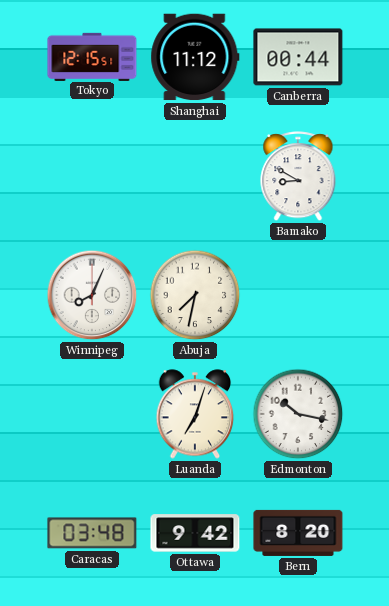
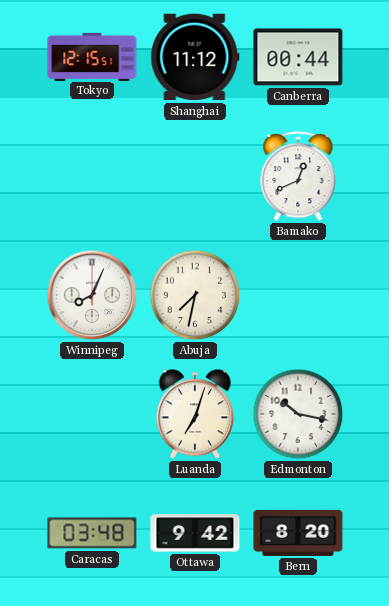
Bamako: 8:50 -> 12:41
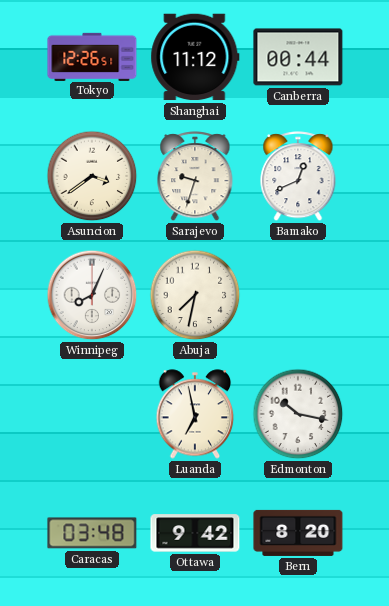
Tokyo: 12:15 -> 12:26
Asuncion: none -> 3:39
Sarajevo: none -> 9:33
Luanda: 7:03 -> 6:58
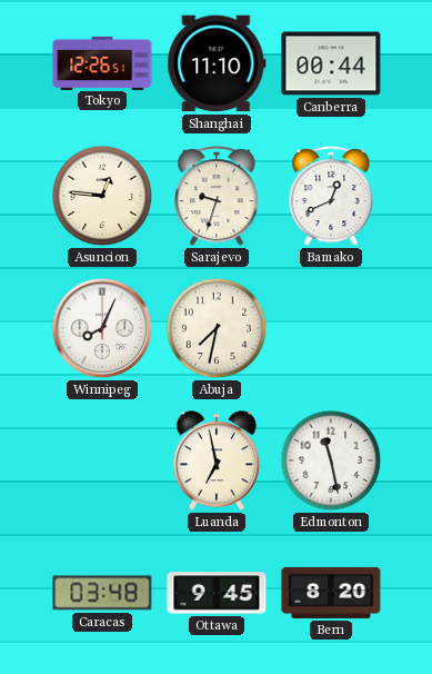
Shanghai: 11:12 -> 11:10
Asuncion: 3:39 -> 12:46
Edmonton: 10:17 -> 11:28
Ottawa: 9:42 -> 9:45
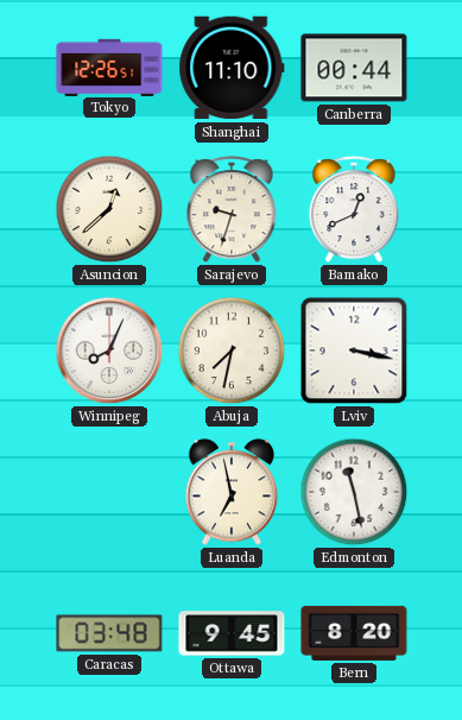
Asuncion: 12:46 -> 12:38
Lviv: none -> 3:17
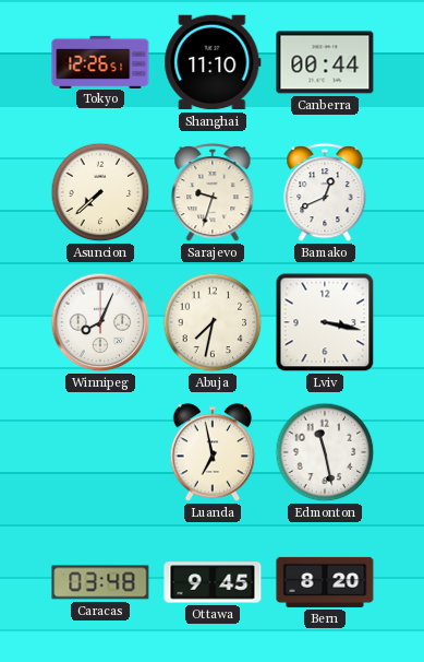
Asuncion: 12:38 -> 7:38
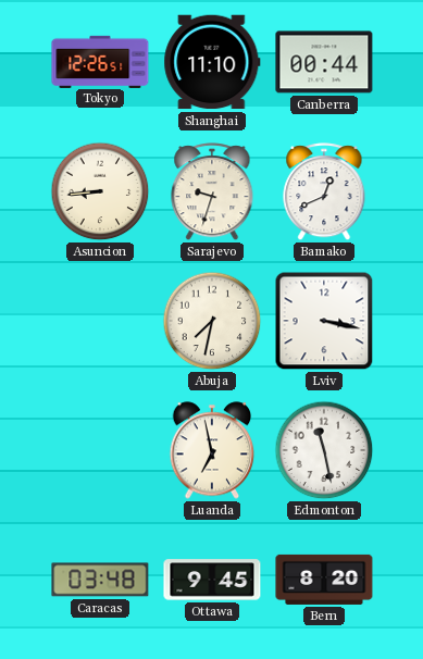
Asuncion: 7:38 -> 8:44
Winnipeg: 8:04 -> none
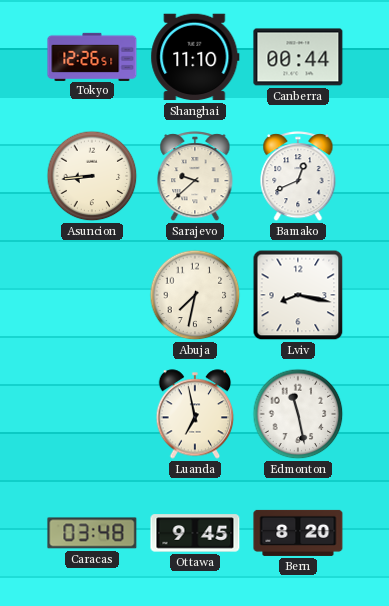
Sarajevo: 9:33 -> 9:38
Lviv: 3:17 -> 8:17
